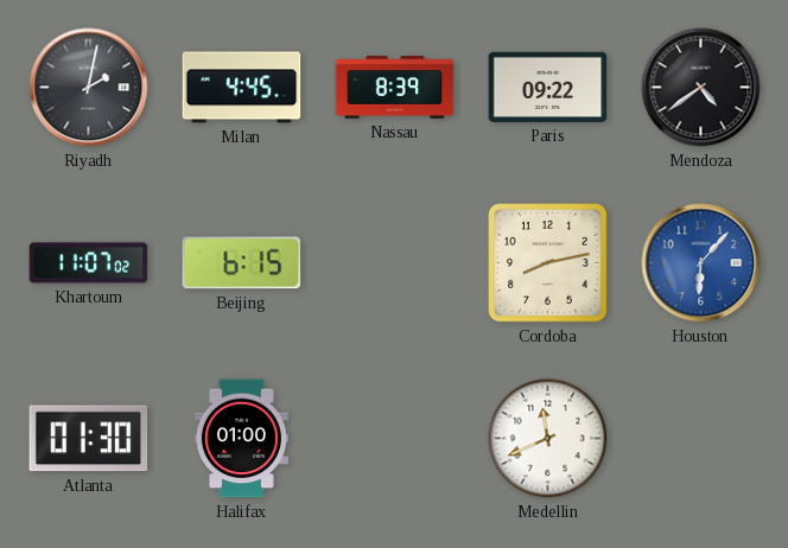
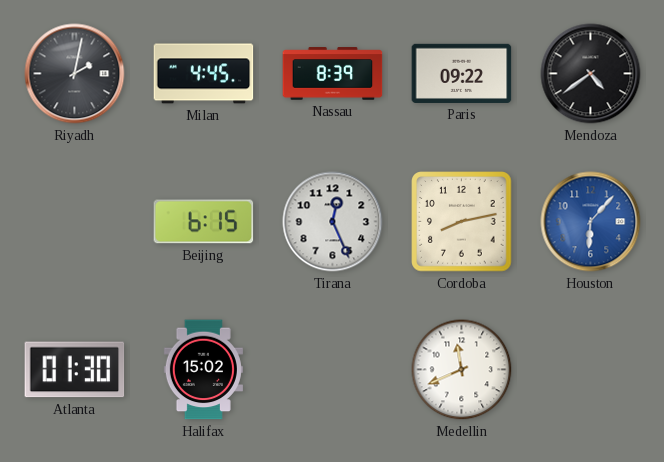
Khartoum: 11:07 -> none
Tirana: none -> 12:26
Halifax: 01:00 -> 15:02
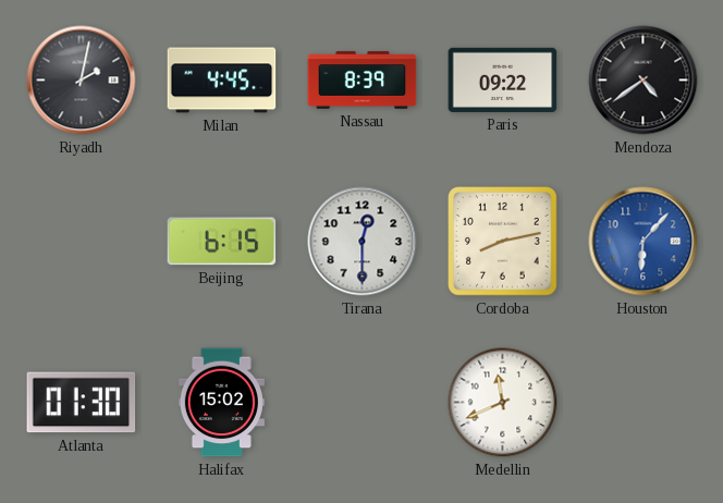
Tirana: 12:26 -> 12:30
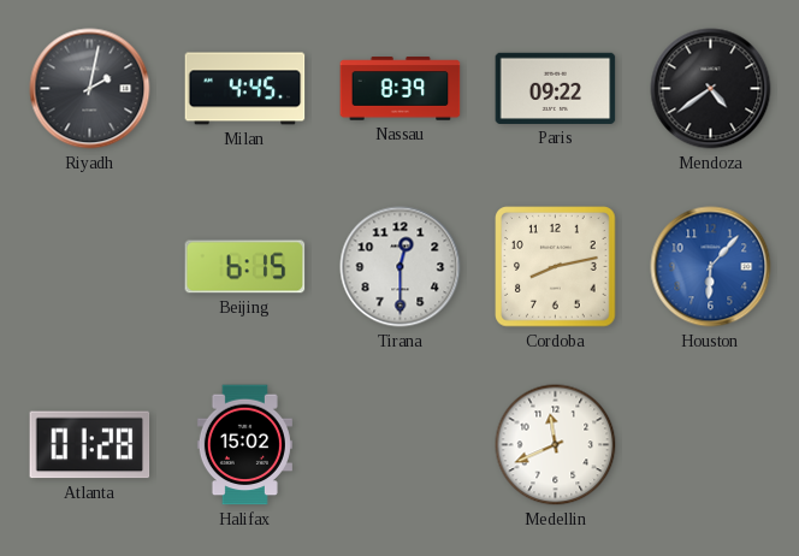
Atlanta: 01:30 -> 01:28
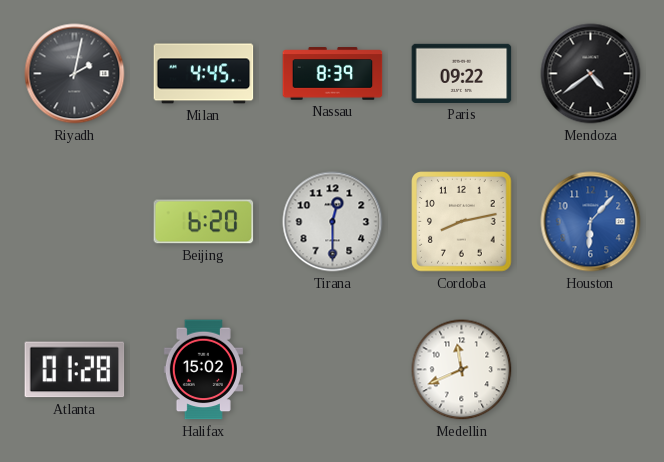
Beijing: 6:15 -> 6:20
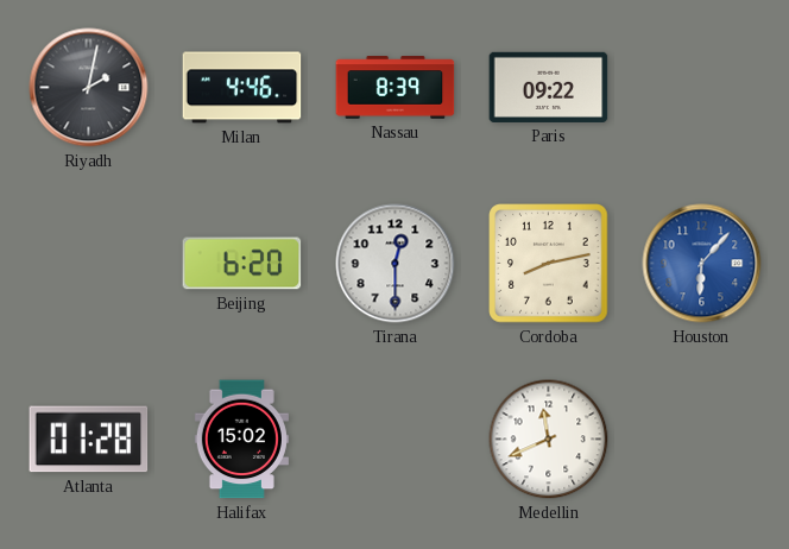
Milan: 4:45 -> 4:46
Mendoza: 4:39 -> none
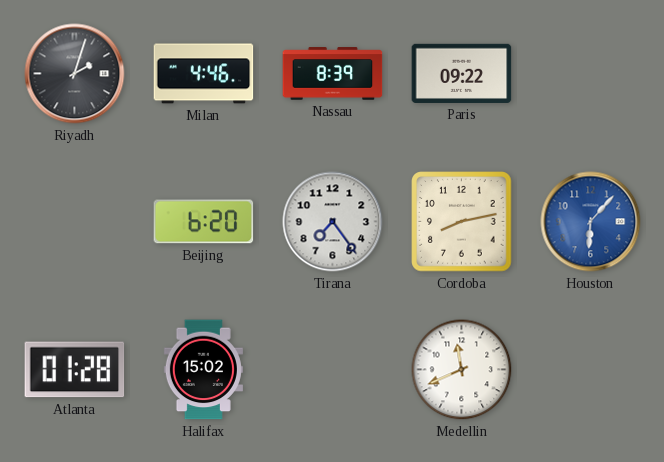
Riyadh: 2:02 -> 2:03
Tirana: 12:30 -> 7:24
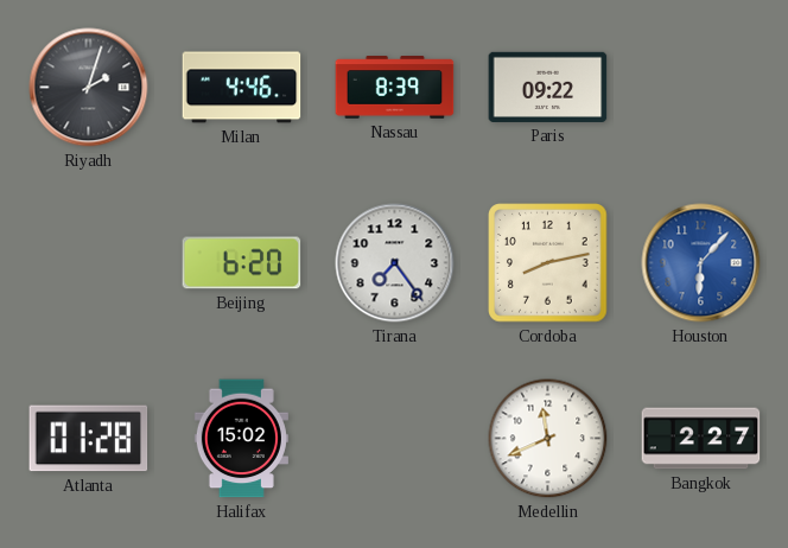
Bangkok: none -> 2:27
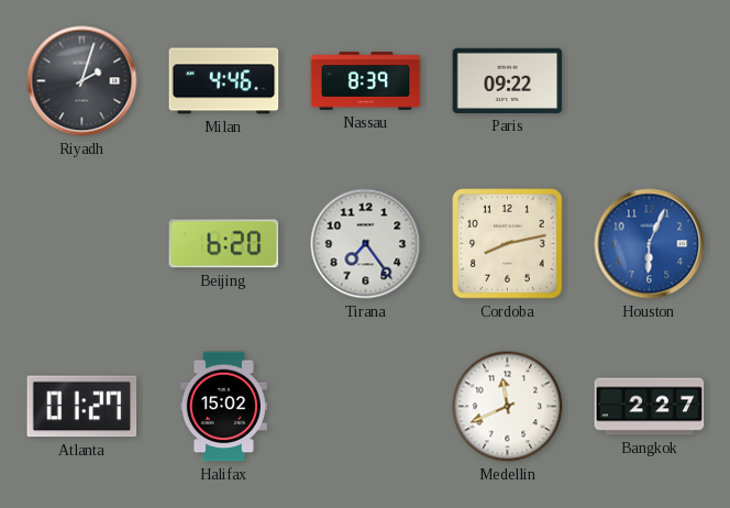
Houston: 6:07 -> 6:04
Atlanta: 01:28 -> 01:27
